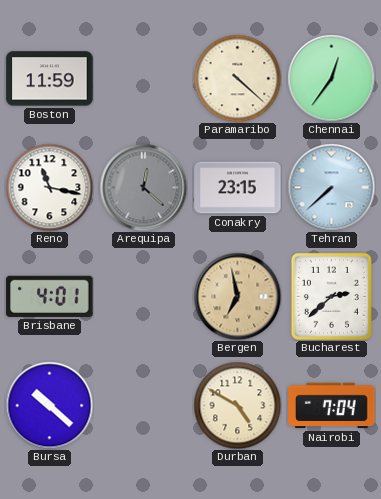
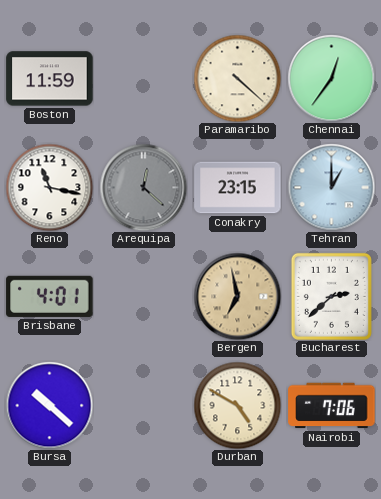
Tehran: 7:38 -> 1:00
Nairobi: 7:04 -> 7:06
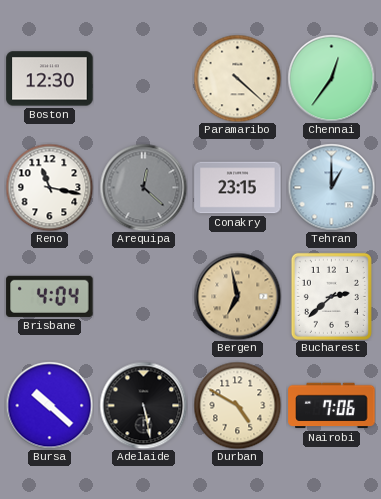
Boston: 11:59 -> 12:30
Brisbane: 4:01 -> 4:04
Adelaide: none -> 5:28
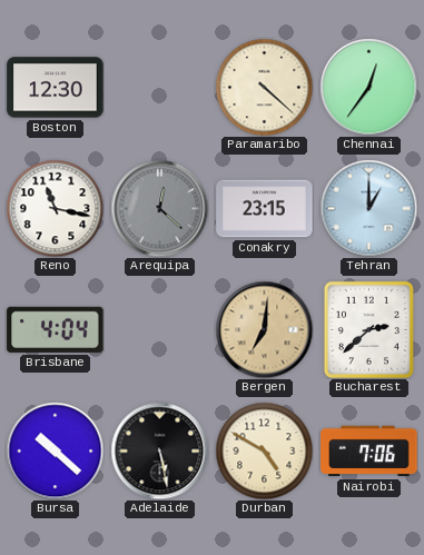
Bergen: 6:58 -> 7:01
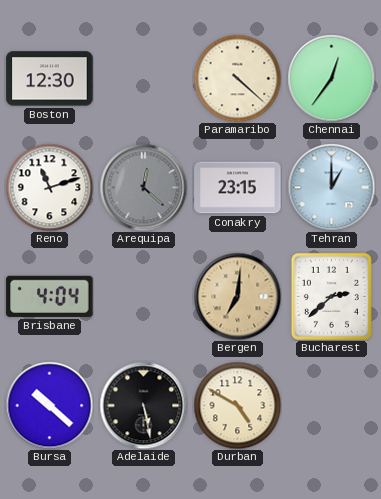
Reno: 11:17 -> 11:12
Nairobi: 7:06 -> none
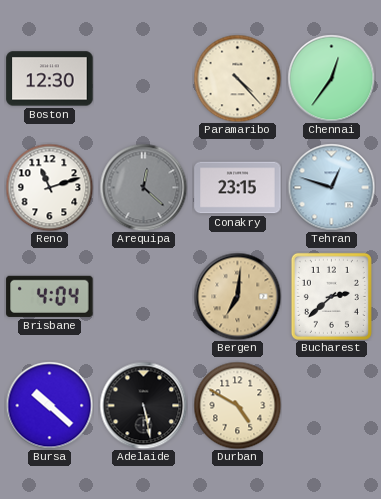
Paramaribo: 4:22 -> 4:23
Tehran: 1:00 -> 12:48
